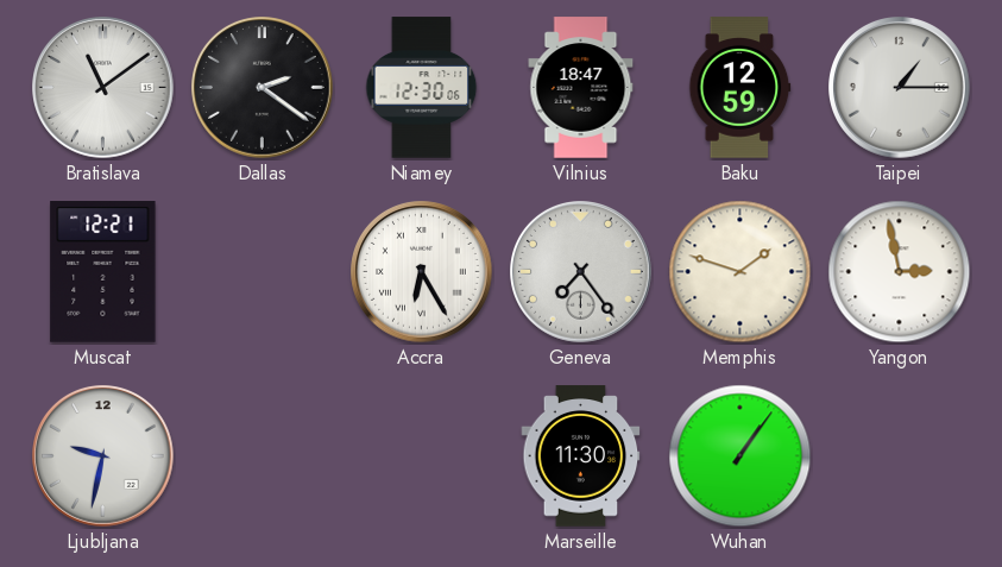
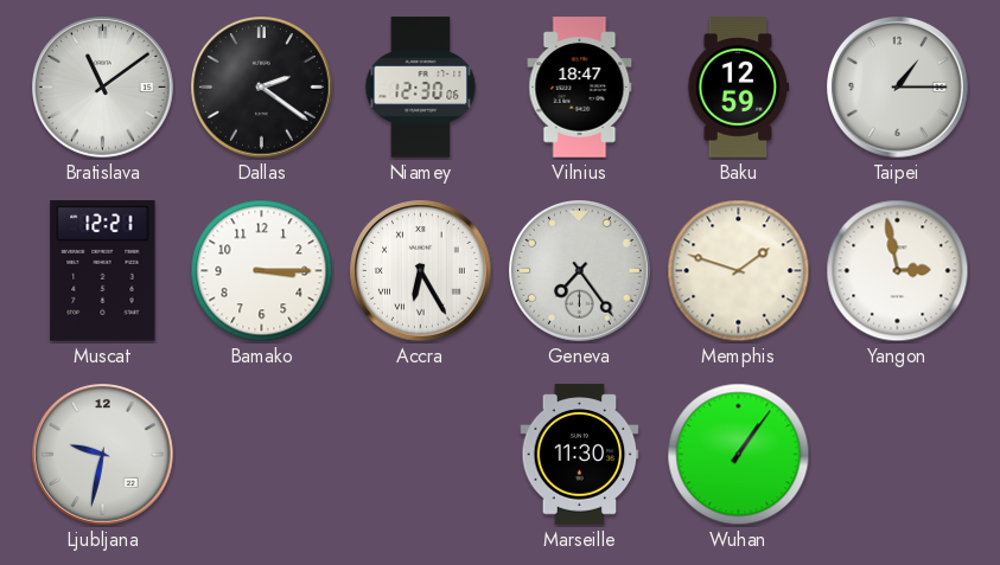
Bamako: none -> 3:15
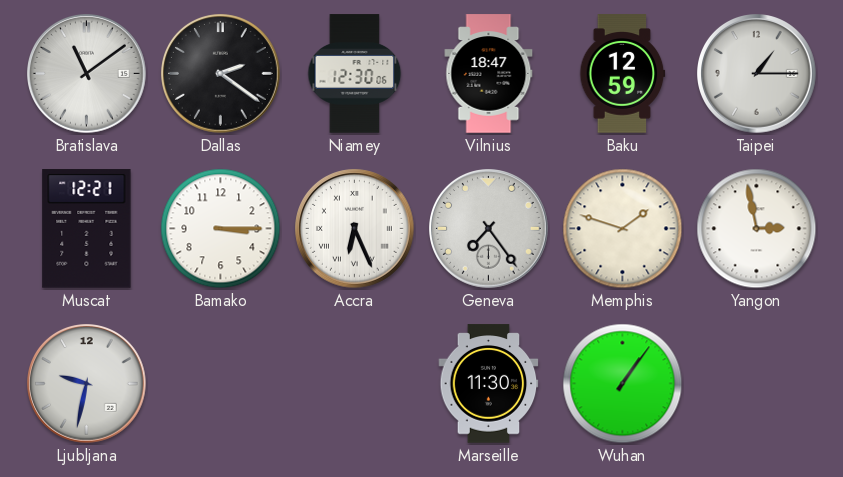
Accra: 6:25 -> 6:26
